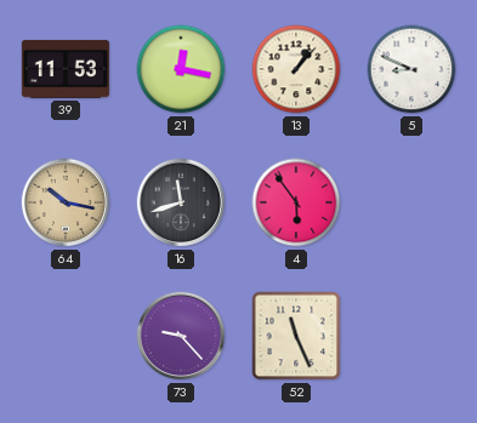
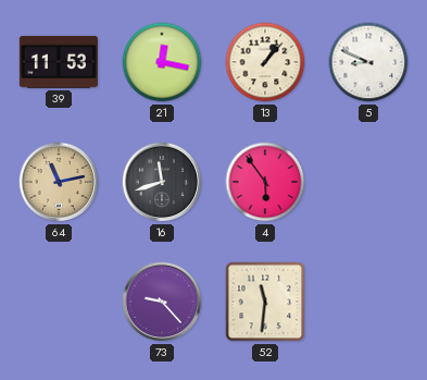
64: 10:17 -> 11:13
52: 11:26 -> 11:31
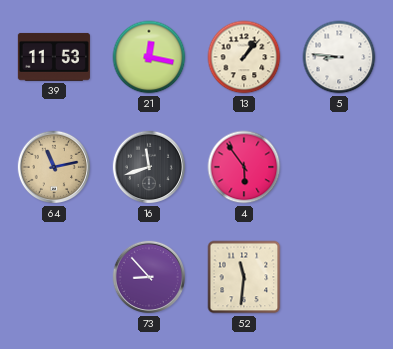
5: 8:49 -> 8:46
73: 9:23 -> 8:53
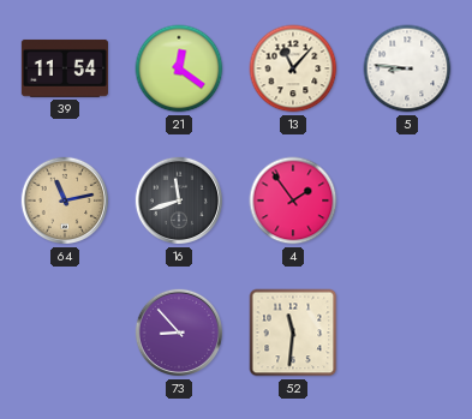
39: 11:53 -> 11:54
21: 12:17 -> 12:21
13: 1:07 -> 11:07
4: 5:54 -> 1:54
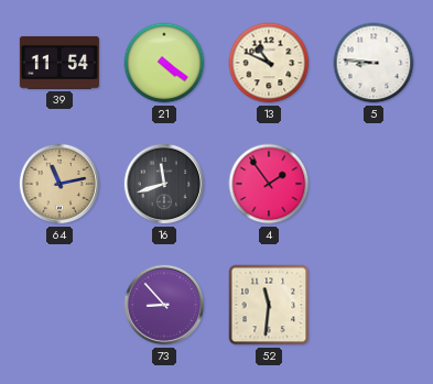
21: 12:21 -> 4:21
13: 11:07 -> 10:49
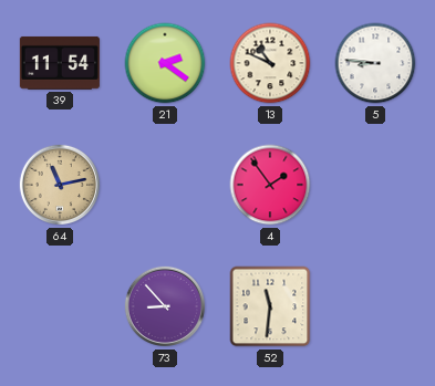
21: 4:21 -> 2:21
16: 11:42 -> none
